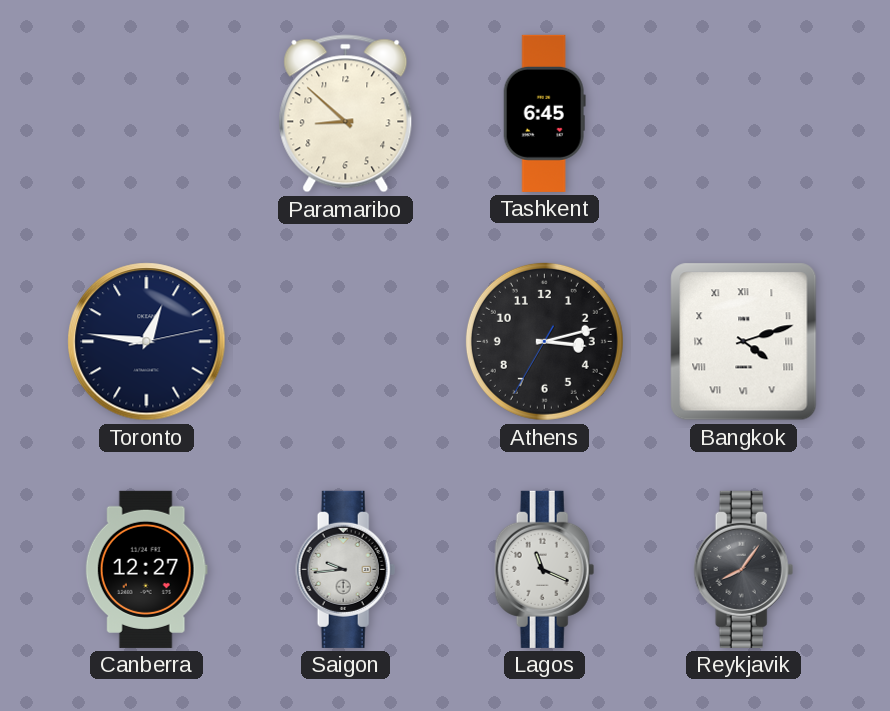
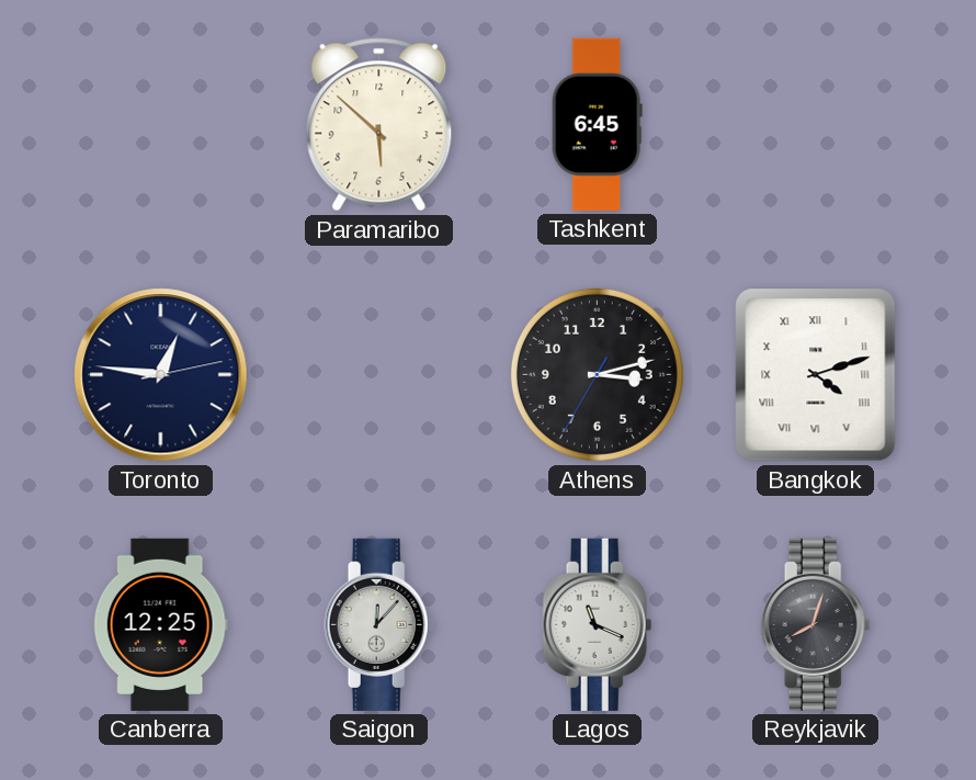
Paramaribo: 8:52 -> 5:52
Canberra: 12:27 -> 12:25
Saigon: 9:44 -> 12:07
Reykjavik: 8:06 -> 8:03
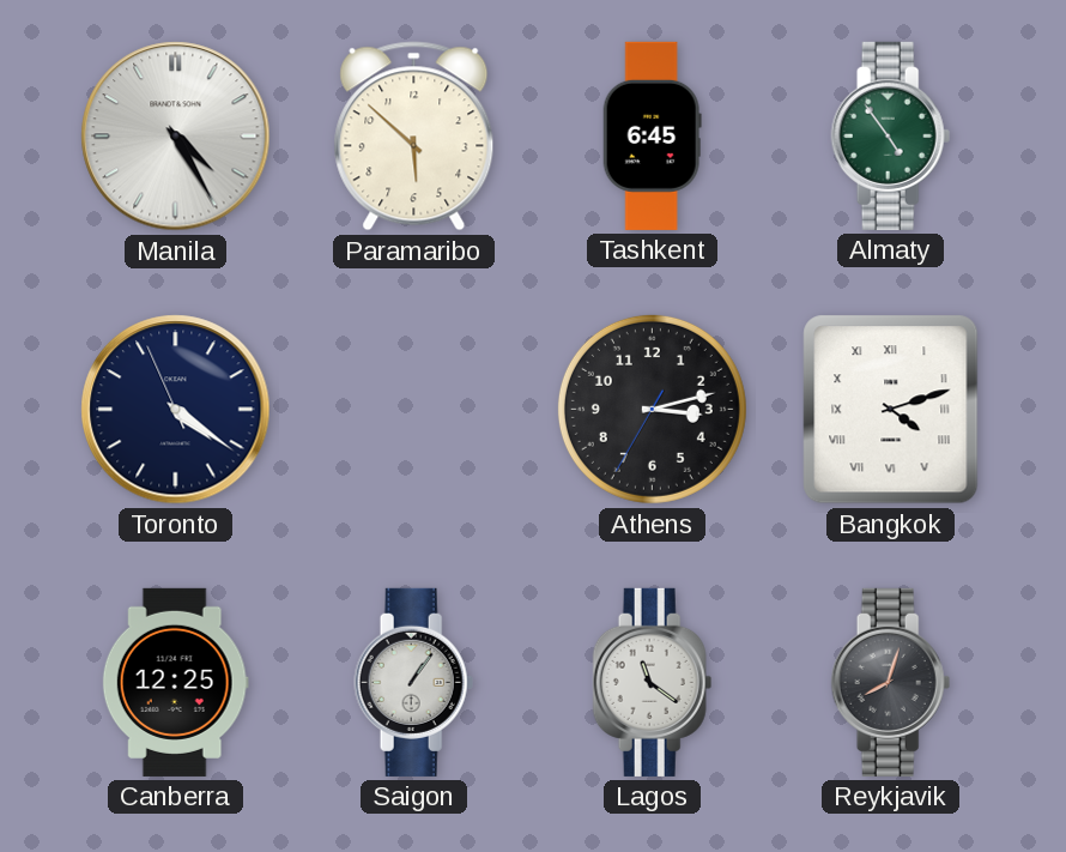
Manila: none -> 4:25
Almaty: none -> 4:54
Toronto: 12:46 -> 4:20
Saigon: 12:07 -> 1:06
Lagos: 11:19 -> 11:21
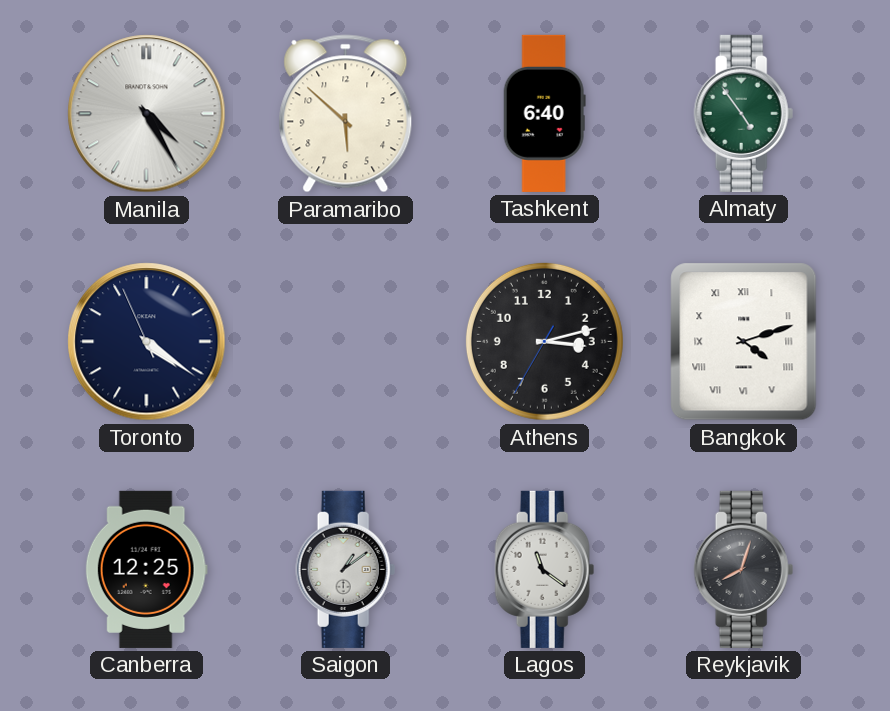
Tashkent: 6:45 -> 6:40
Saigon: 1:06 -> 1:09
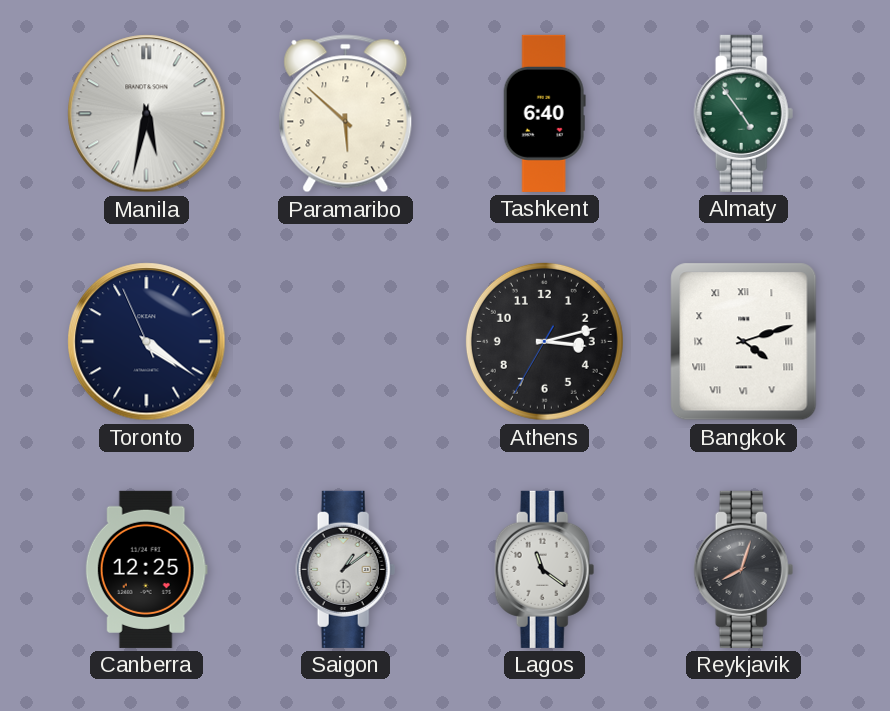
Manila: 4:25 -> 5:32
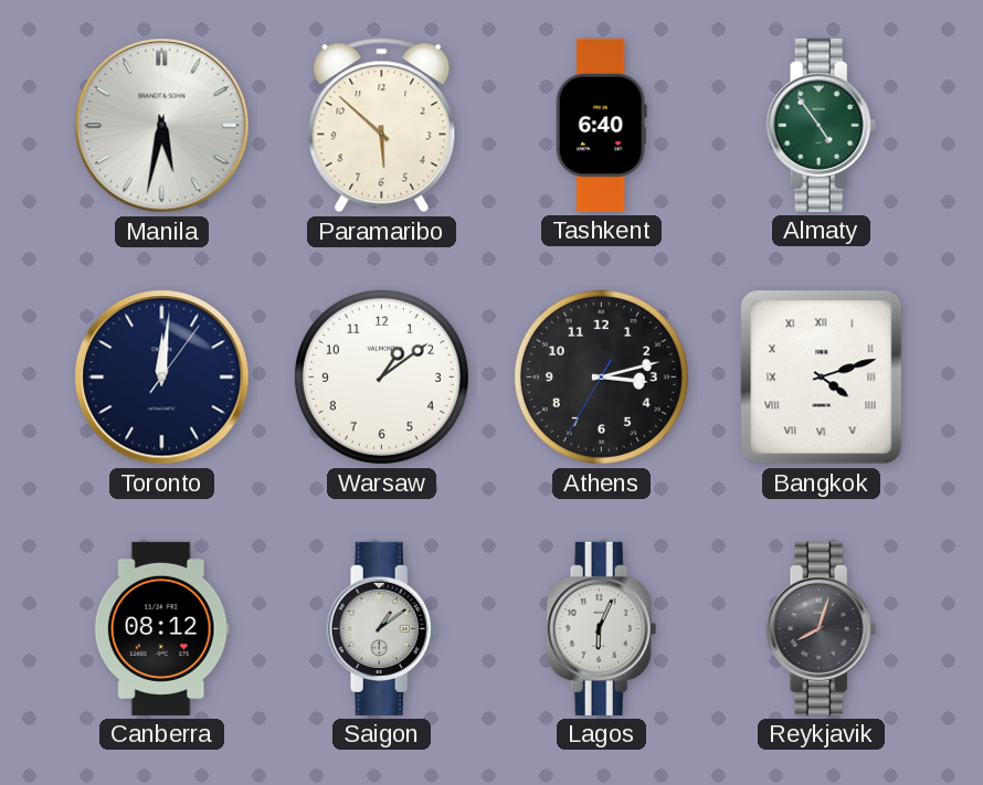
Toronto: 4:20 -> 12:01
Warsaw: none -> 1:09
Canberra: 12:25 -> 08:12
Lagos: 11:21 -> 6:04
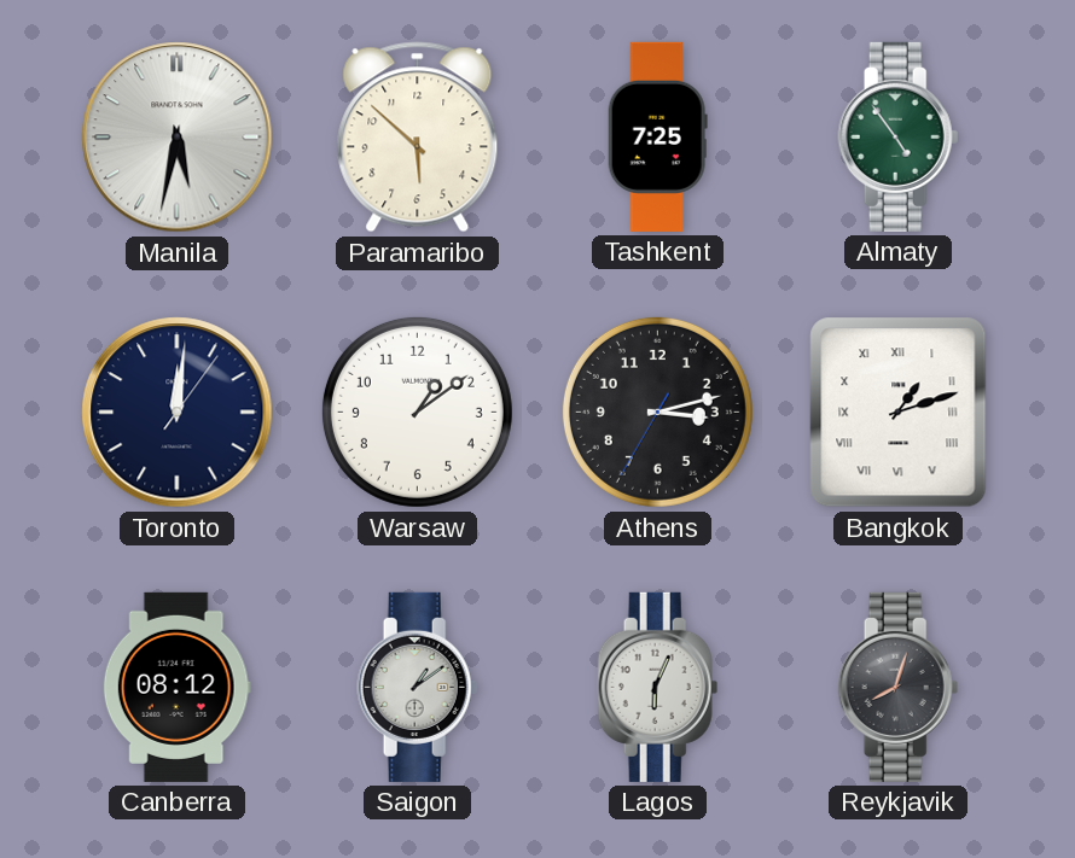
Tashkent: 6:40 -> 7:25
Bangkok: 4:12 -> 1:12
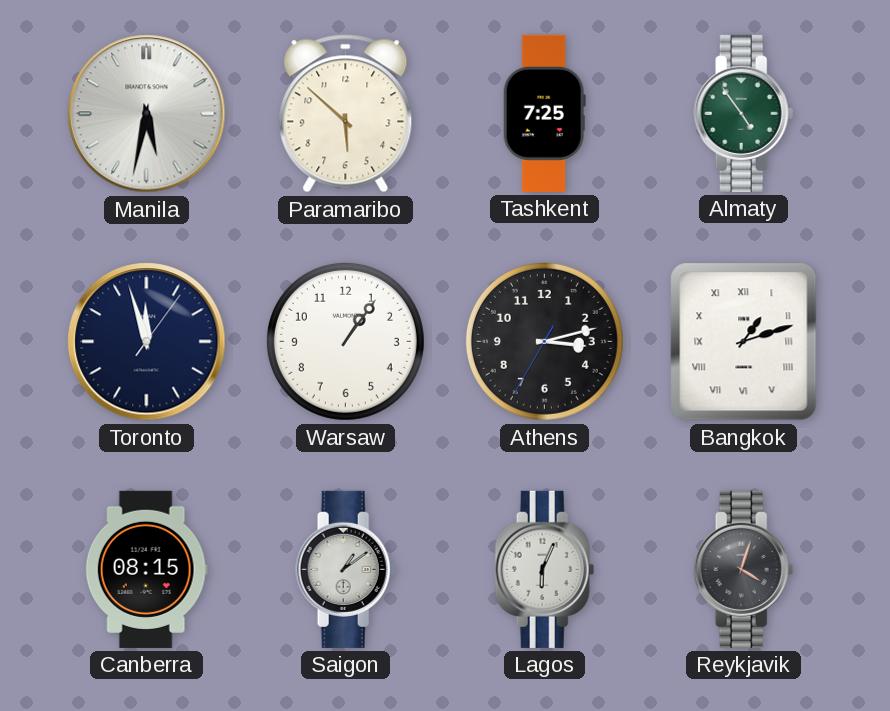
Toronto: 12:01 -> 11:57
Warsaw: 1:09 -> 1:06
Canberra: 08:12 -> 08:15
Reykjavik: 8:03 -> 4:03
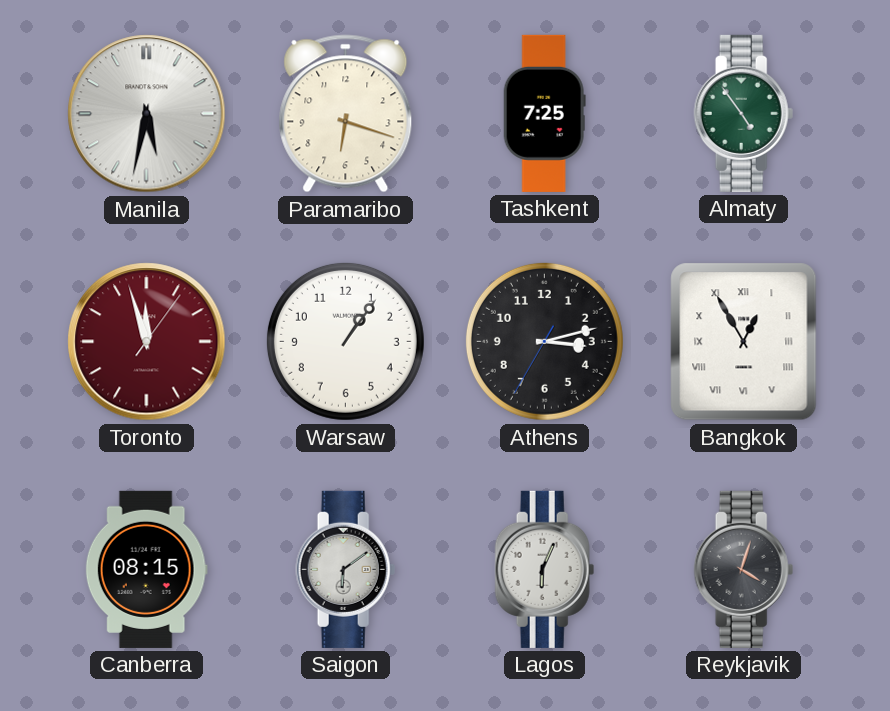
Paramaribo: 5:52 -> 6:18
Toronto dial: navy -> burgundy
Bangkok: 1:12 -> 12:55
Saigon: 1:09 -> 6:09
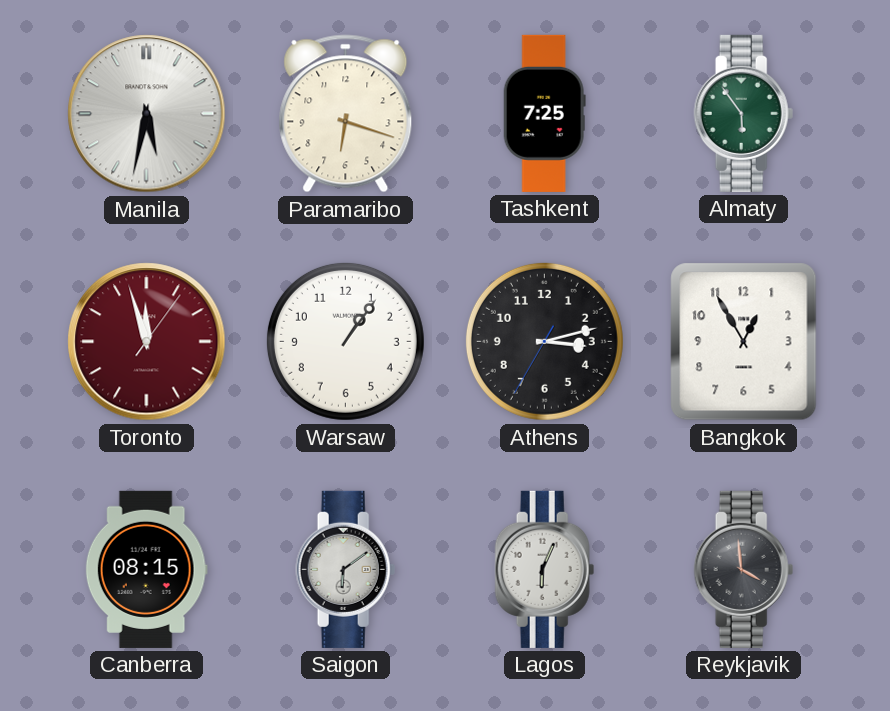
Almaty: 4:54 -> 5:54
Bangkok numerals: Roman -> Arabic
Reykjavik: 4:03 -> 3:59
